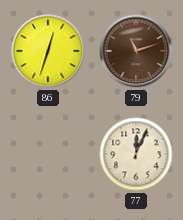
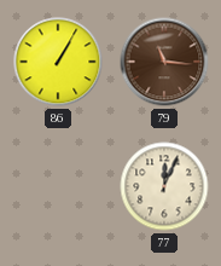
86: 12:33 -> 1:05
79: 11:12 -> 11:16
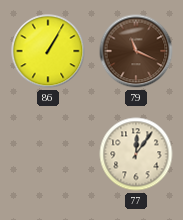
79: 11:16 -> 11:19
77: 12:04 -> 12:06
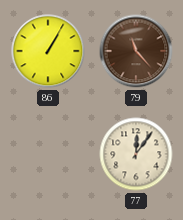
79: 11:19 -> 11:23
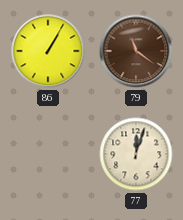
79: 11:23 -> 11:21
77: 12:06 -> 12:03
